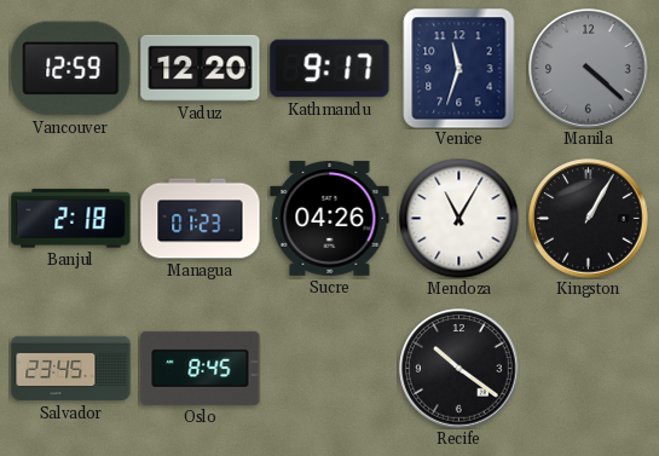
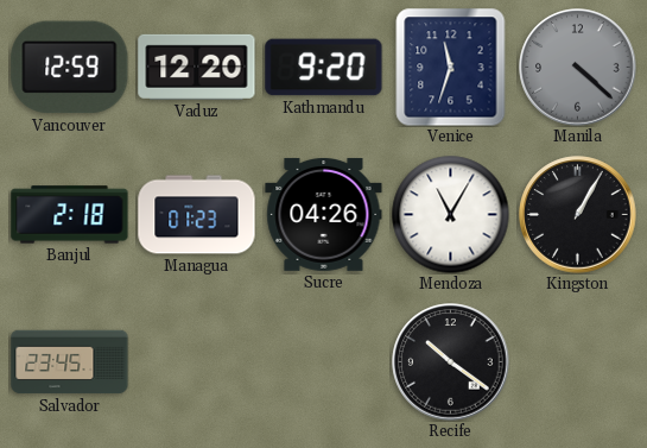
Kathmandu: 9:17 -> 9:20
Oslo: 8:45 -> none
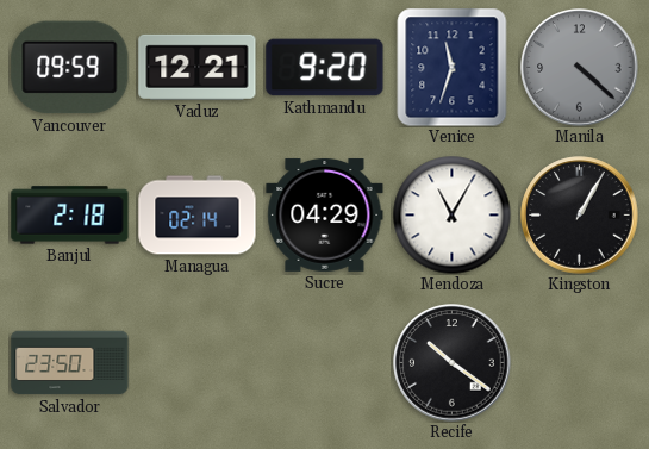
Vancouver: 12:59 -> 09:59
Vaduz: 12:20 -> 12:21
Managua: 01:23 -> 02:14
Sucre: 04:26 -> 04:29
Salvador: 23:45 -> 23:50
